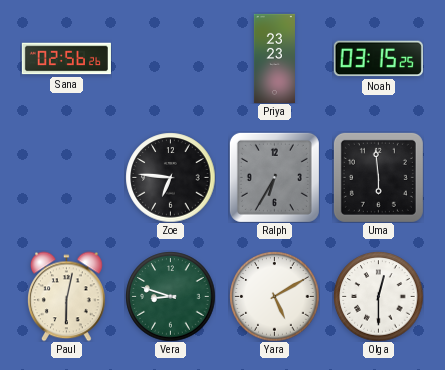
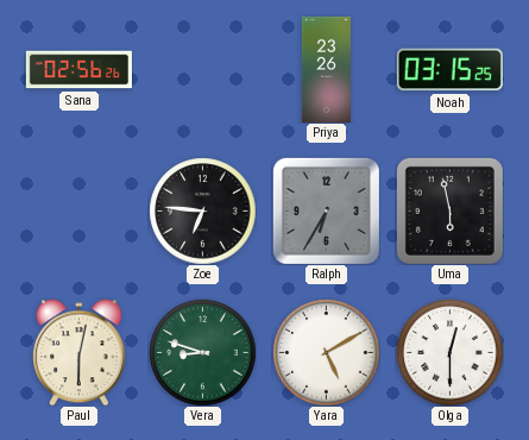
Priya: 23:23 -> 23:26
Uma: 5:59 -> 5:58
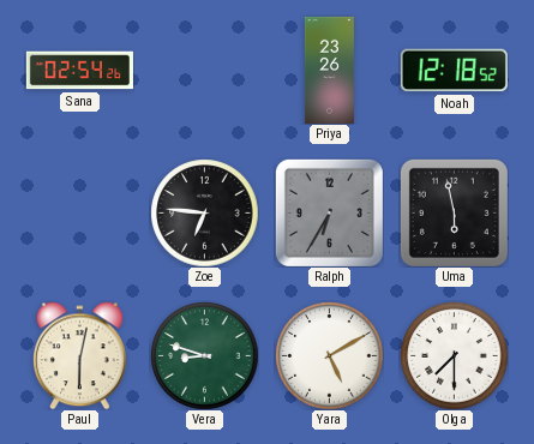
Sana: 02:56 -> 02:54
Noah: 03:15 -> 12:18
Olga: 12:30 -> 7:30
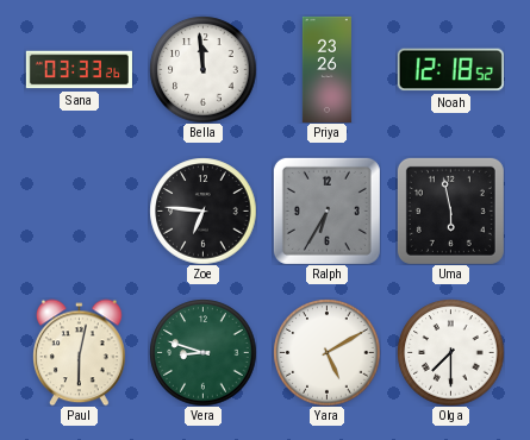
Sana: 02:54 -> 03:33
Bella: none -> 11:59
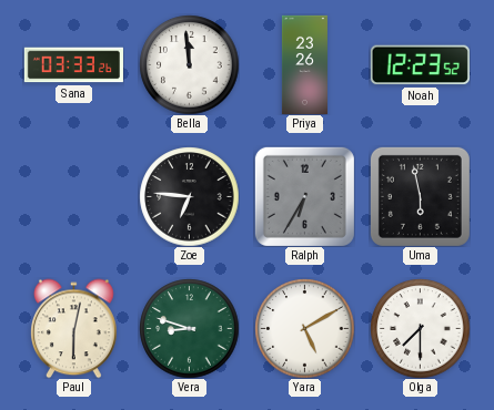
Noah: 12:18 -> 12:23
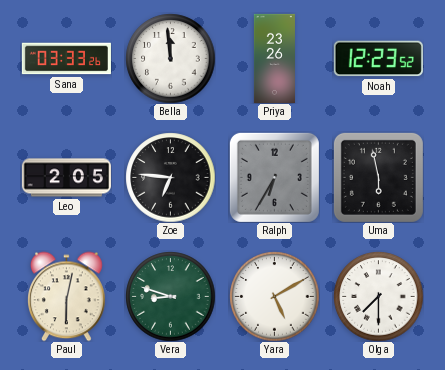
Leo: none -> 2:05
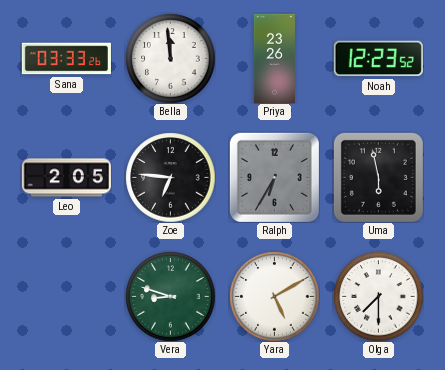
Paul: 6:02 -> none
